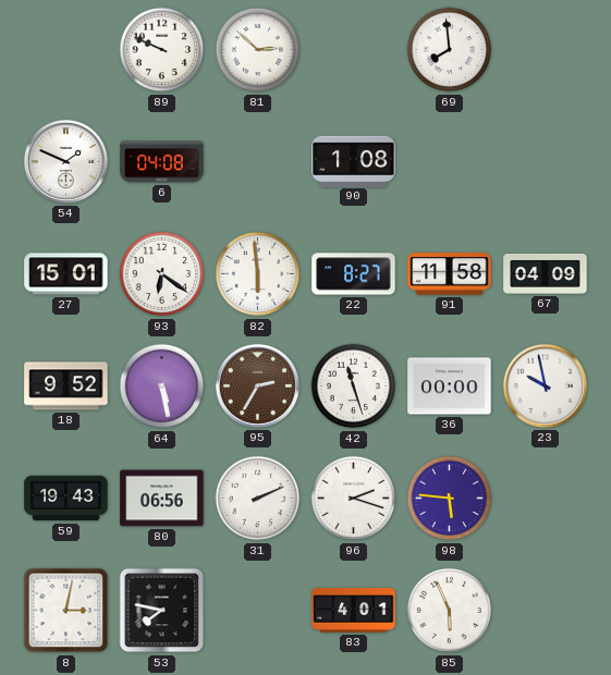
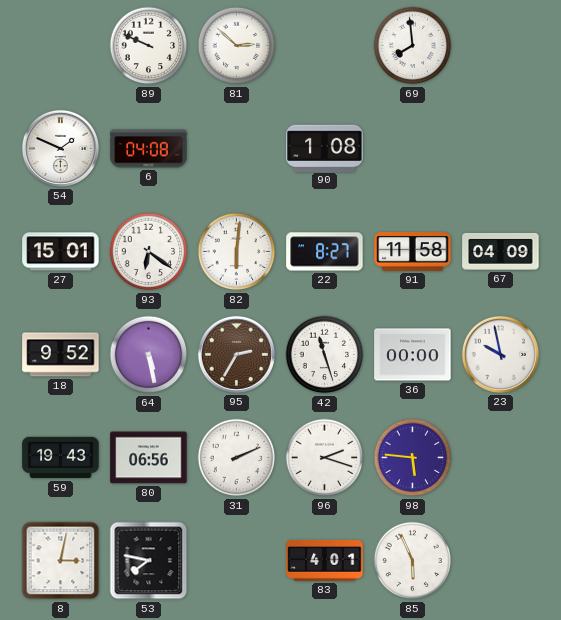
82: 5:59 -> 6:01
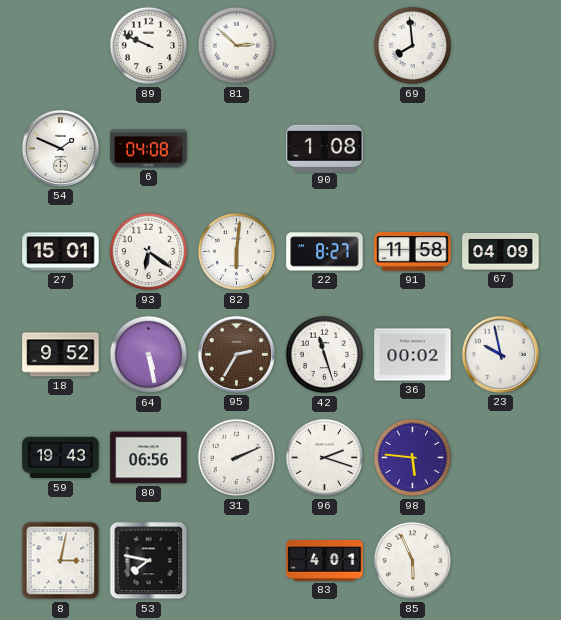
36: 00:00 -> 00:02
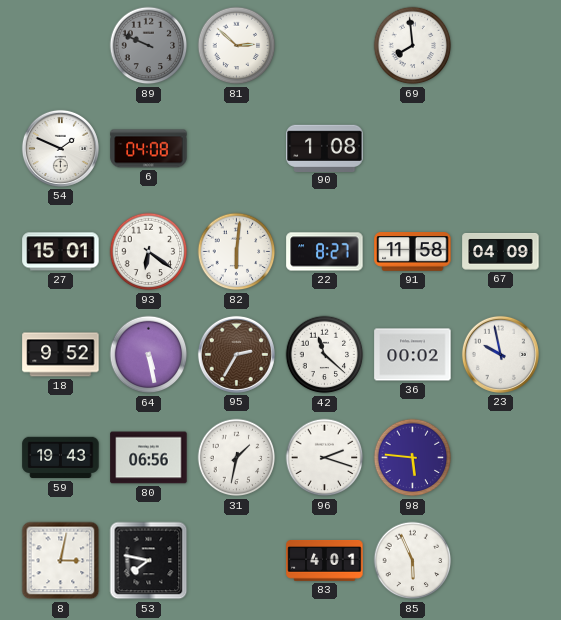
89 dial: white -> grey
42: 11:27 -> 11:22
31: 2:11 -> 1:32
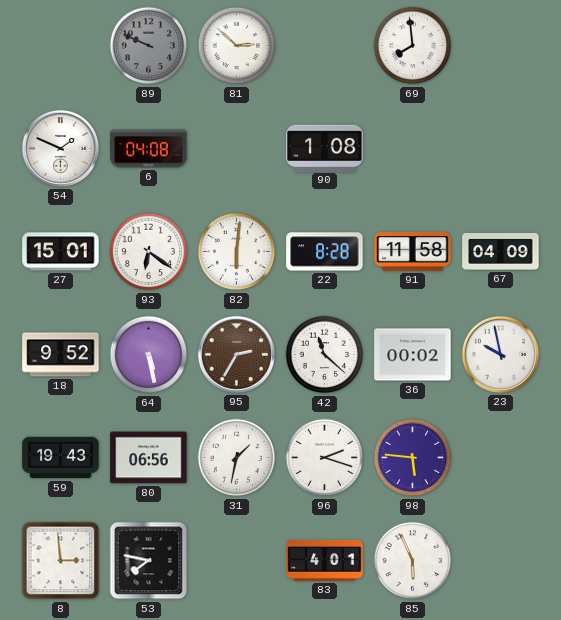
22: 8:27 -> 8:28
8: 3:02 -> 2:59
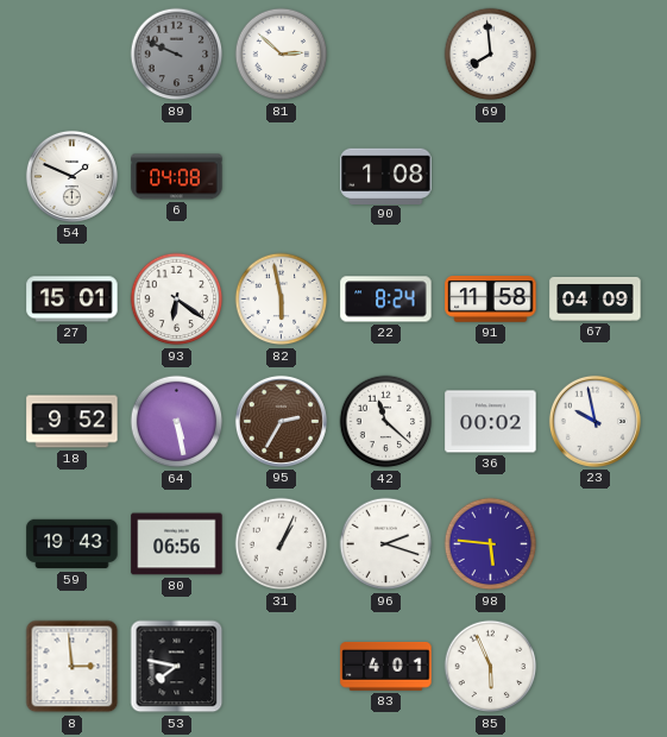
82: 6:01 -> 5:58
22: 8:28 -> 8:24
31: 1:32 -> 1:04
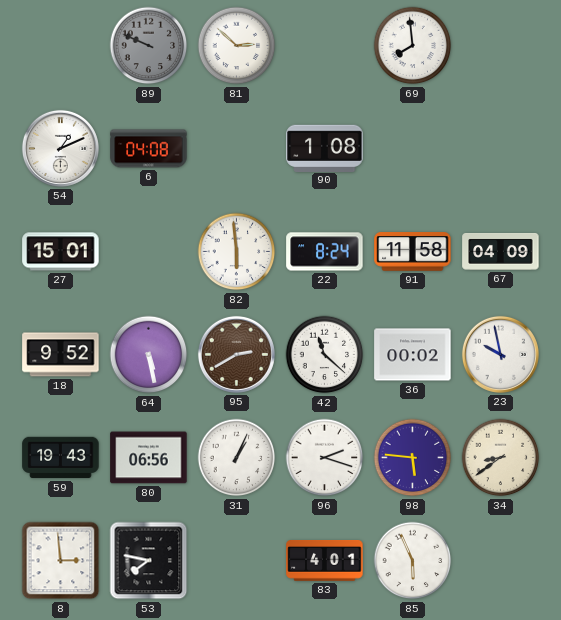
54: 1:49 -> 1:11
93: 6:21 -> none
82: 5:58 -> 5:59
95: 2:35 -> 2:40
34: none -> 8:39
